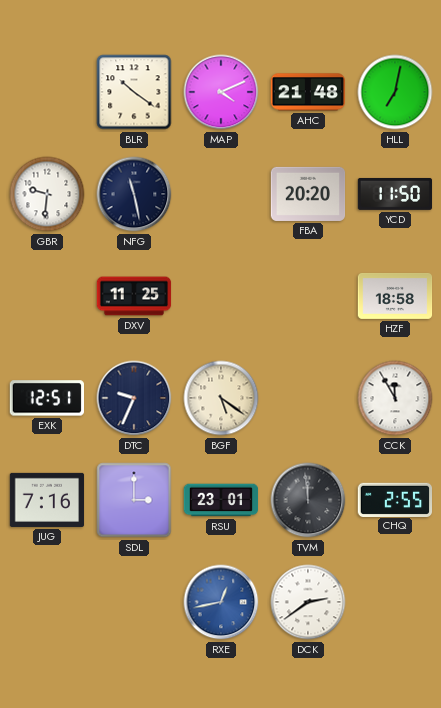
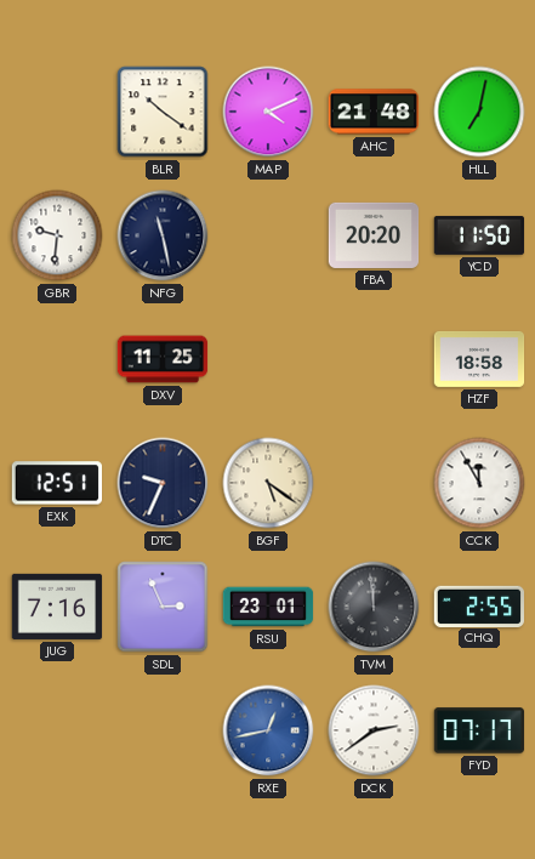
SDL: 3:00 -> 2:56
FYD: none -> 07:17
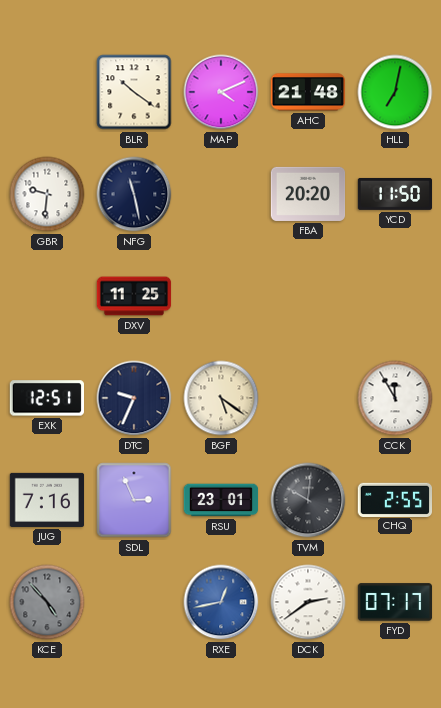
HZF: 18:58 -> none
TVM: 11:59 -> 10:01
KCE: none -> 4:53
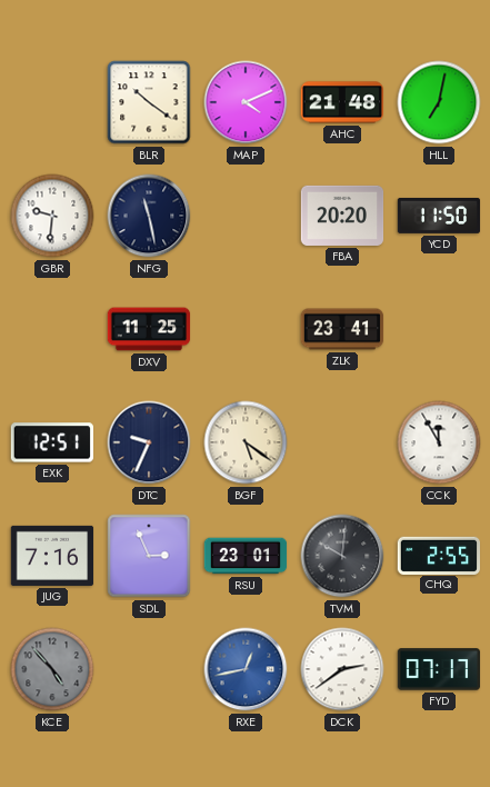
ZLK: none -> 23:41
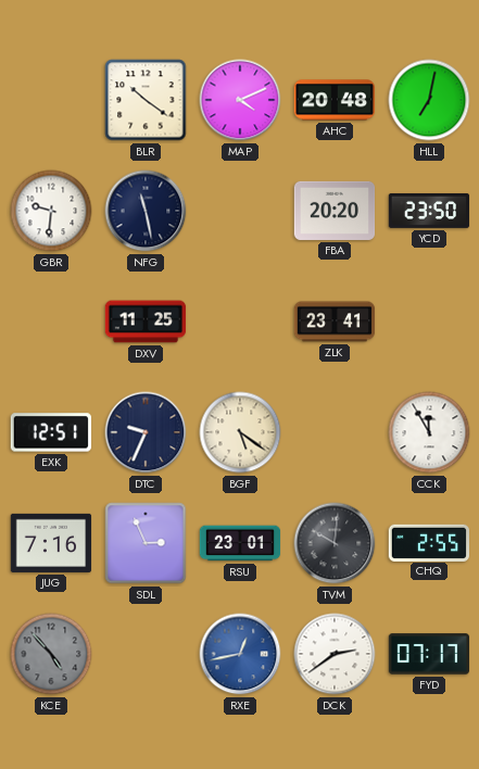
AHC: 21:48 -> 20:48
YCD: 11:50 -> 23:50
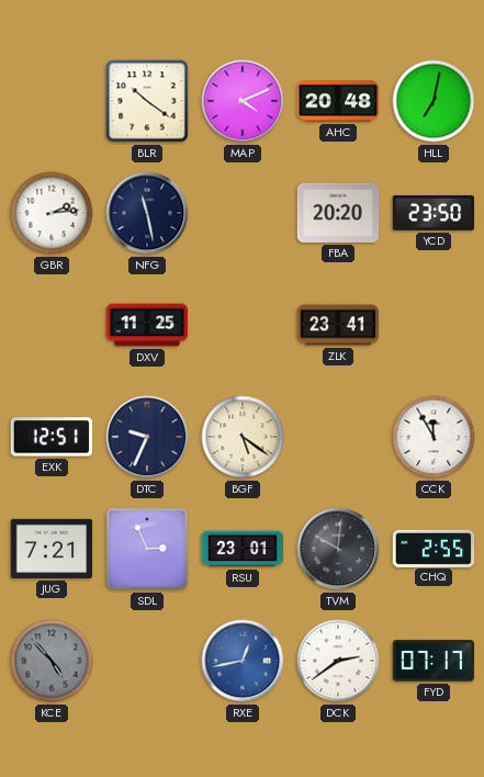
GBR: 9:31 -> 2:14
JUG: 7:16 -> 7:21
